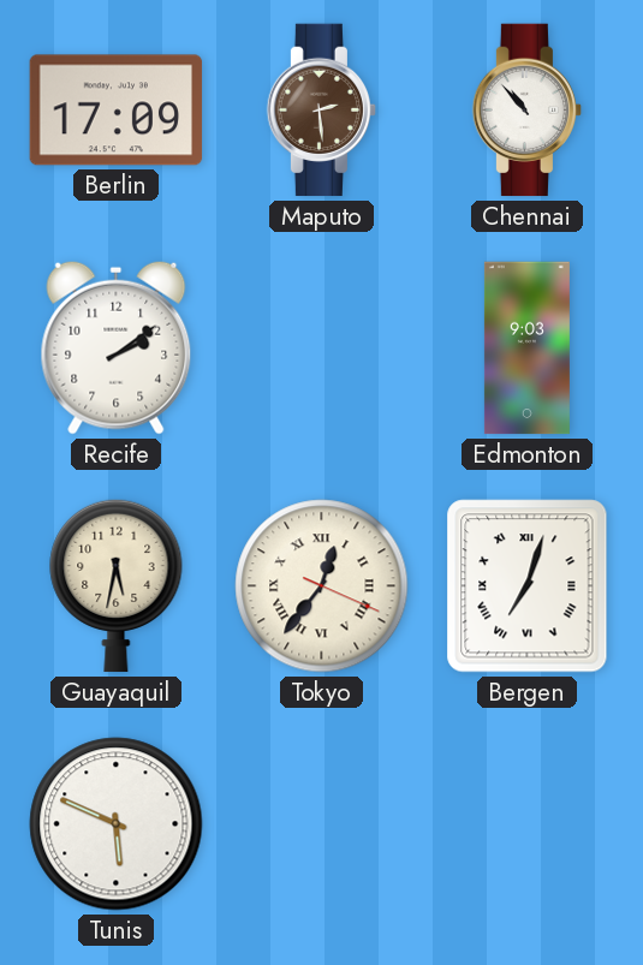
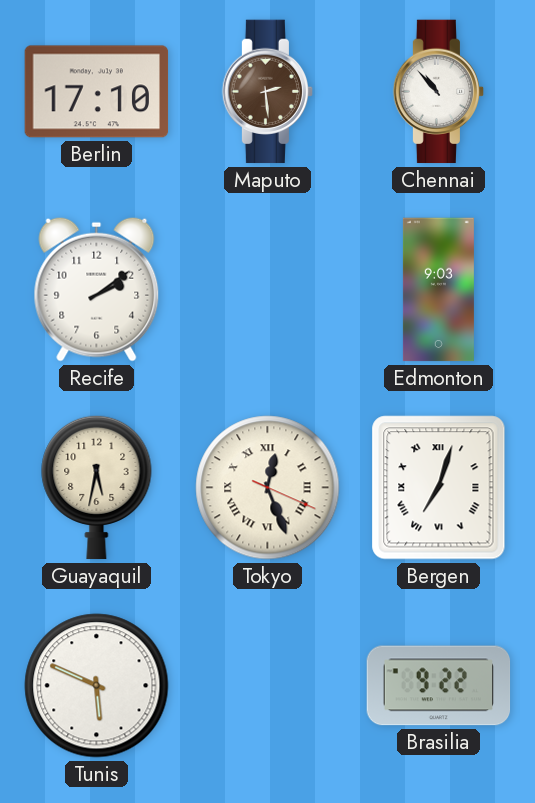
Berlin: 17:09 -> 17:10
Tokyo: 12:36 -> 12:26
Brasilia: none -> 9:22
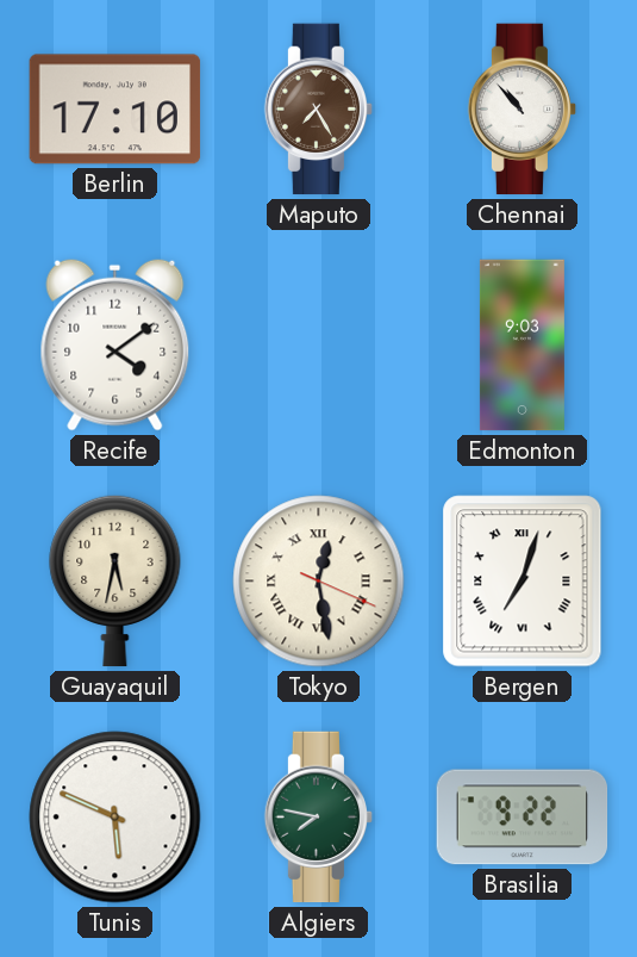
Maputo: 2:29 -> 7:25
Recife: 2:09 -> 4:09
Tokyo: 12:26 -> 12:28
Algiers: none -> 7:47
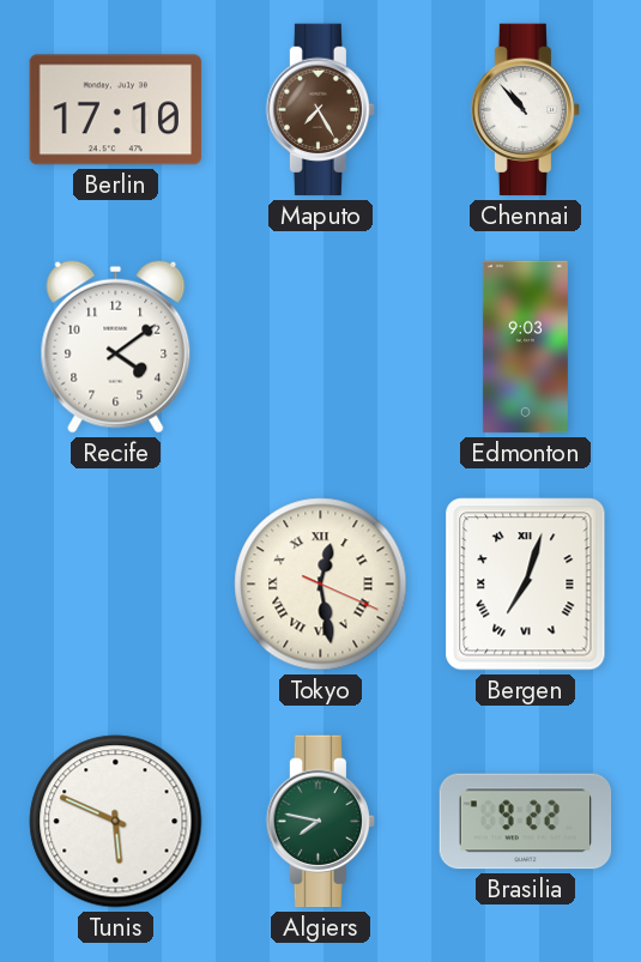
Guayaquil: 5:32 -> none
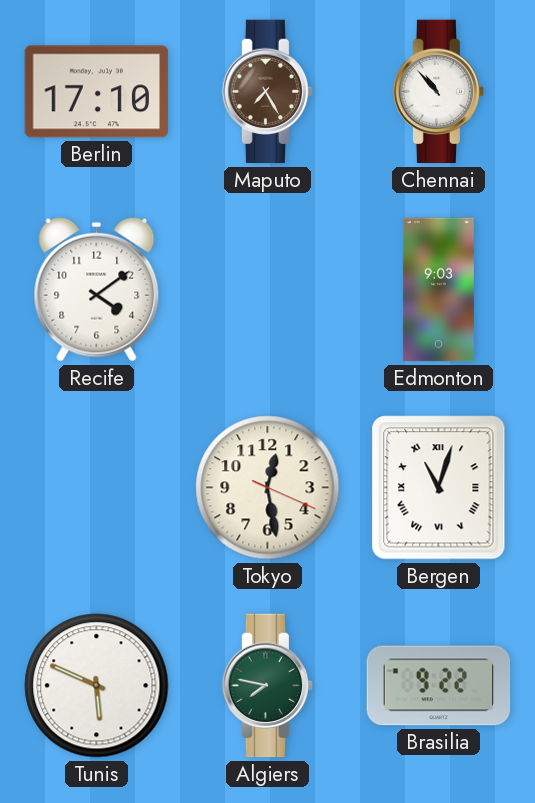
Tokyo numerals: Roman -> Arabic
Bergen: 7:03 -> 11:03
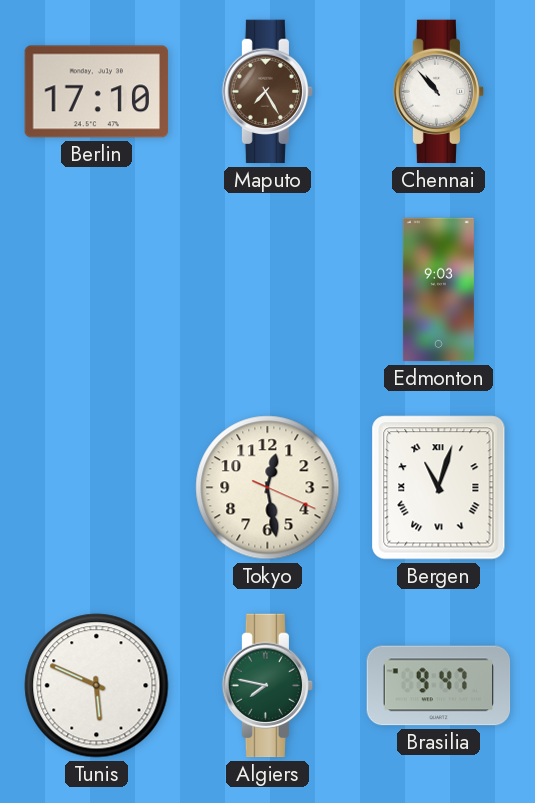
Recife: 4:09 -> none
Brasilia: 9:22 -> 9:47
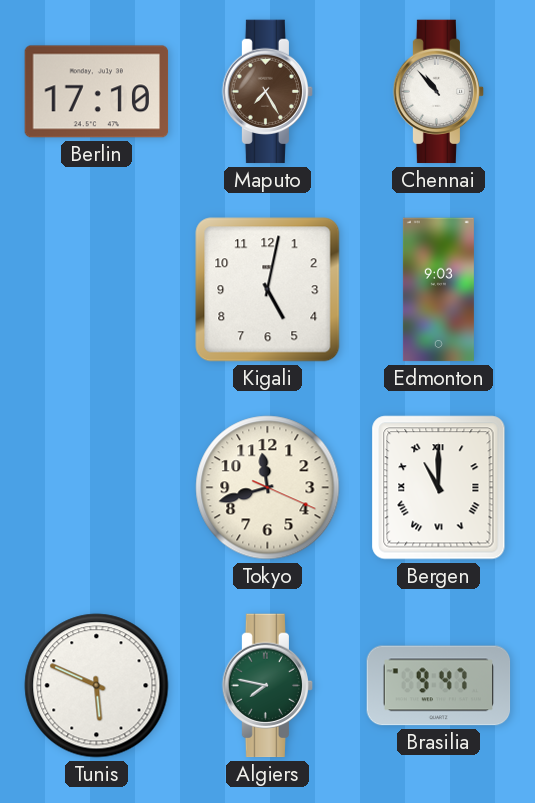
Kigali: none -> 5:02
Tokyo: 12:28 -> 11:42
Bergen: 11:03 -> 11:00
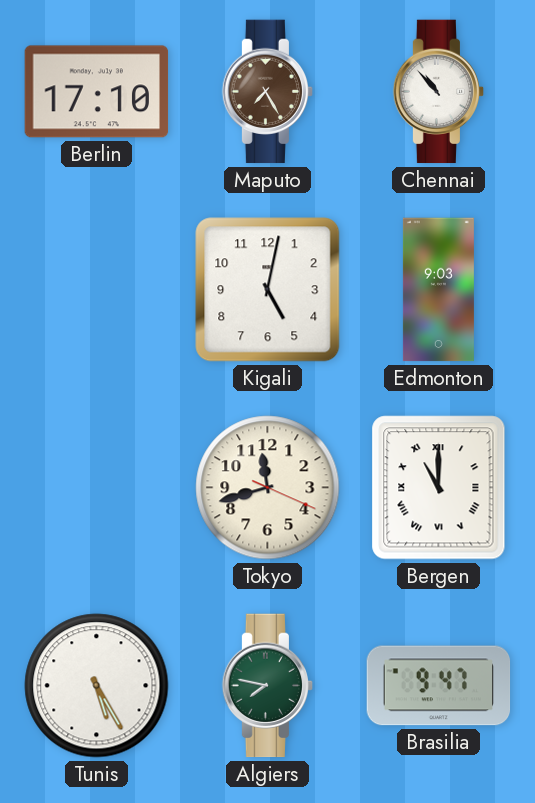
Tunis: 5:49 -> 5:25
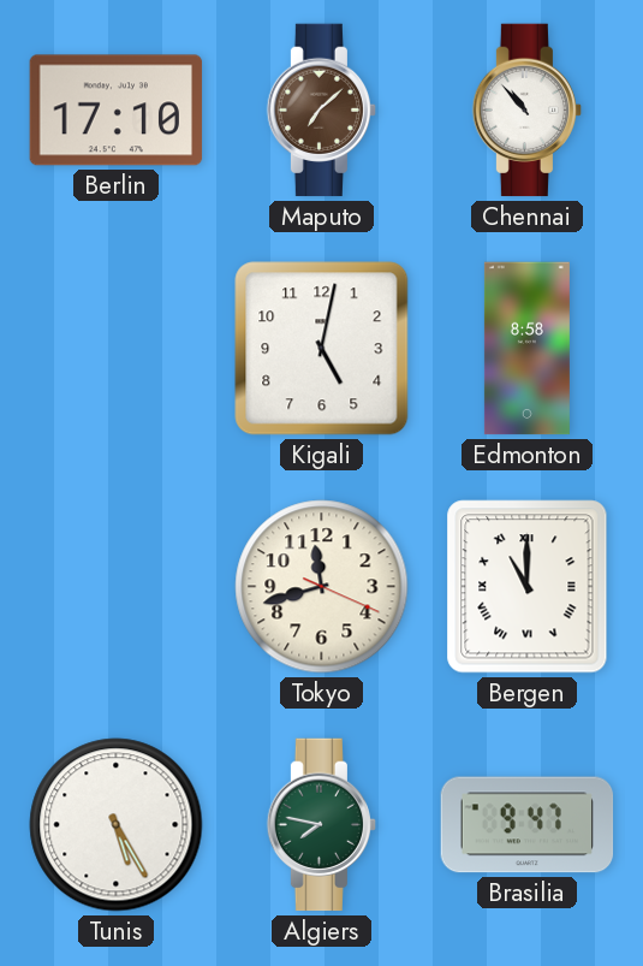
Maputo: 7:25 -> 7:08
Edmonton: 9:03 -> 8:58
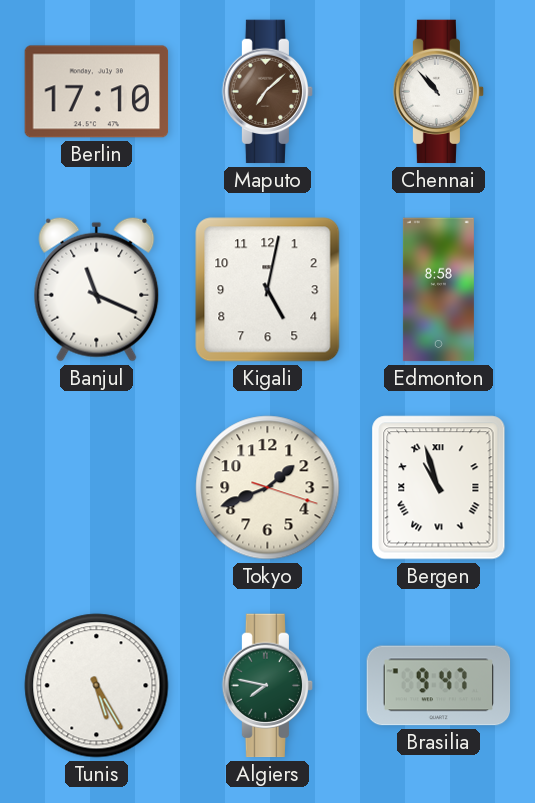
Banjul: none -> 11:19
Tokyo: 11:42 -> 1:41
Bergen: 11:00 -> 10:57
